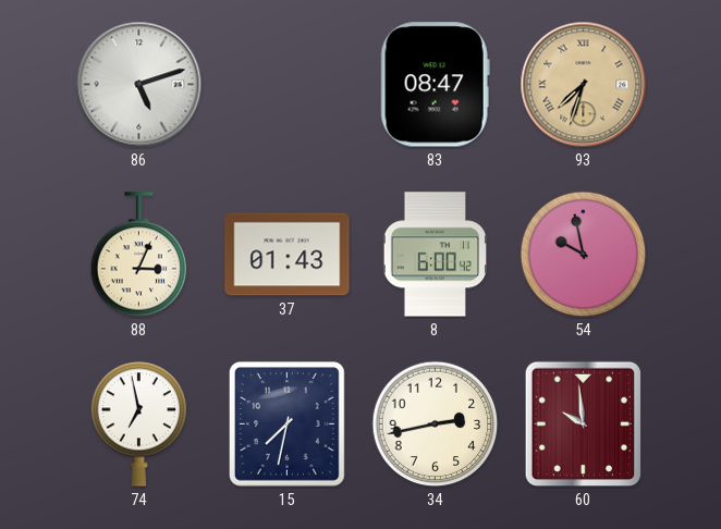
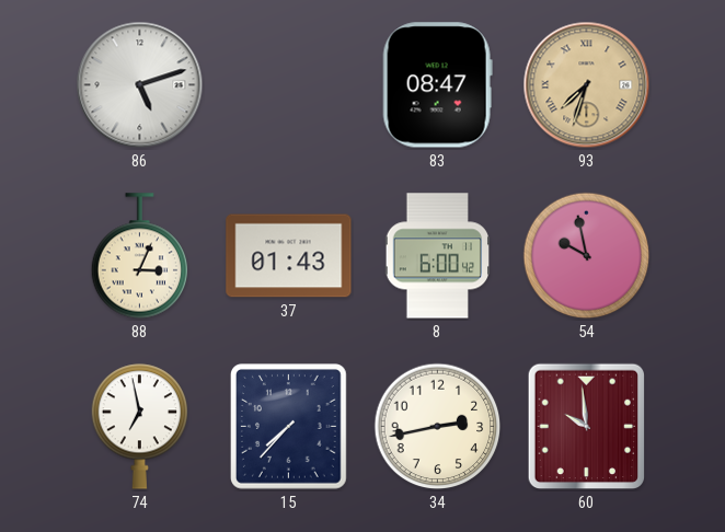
15: 7:32 -> 7:37
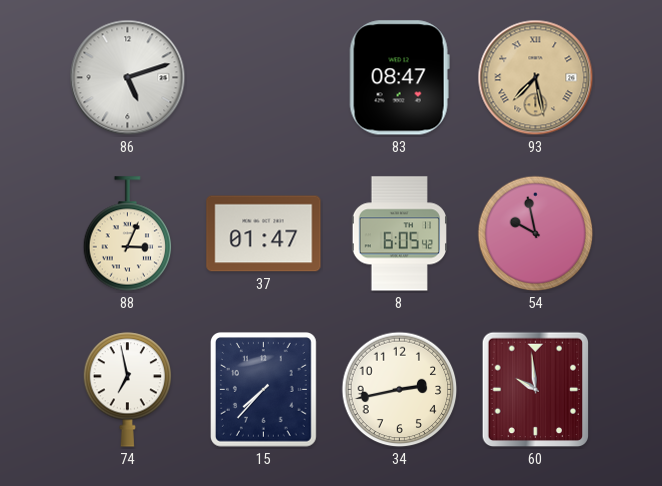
93: 7:33 -> 7:28
37: 01:43 -> 01:47
8: 6:00 -> 6:05
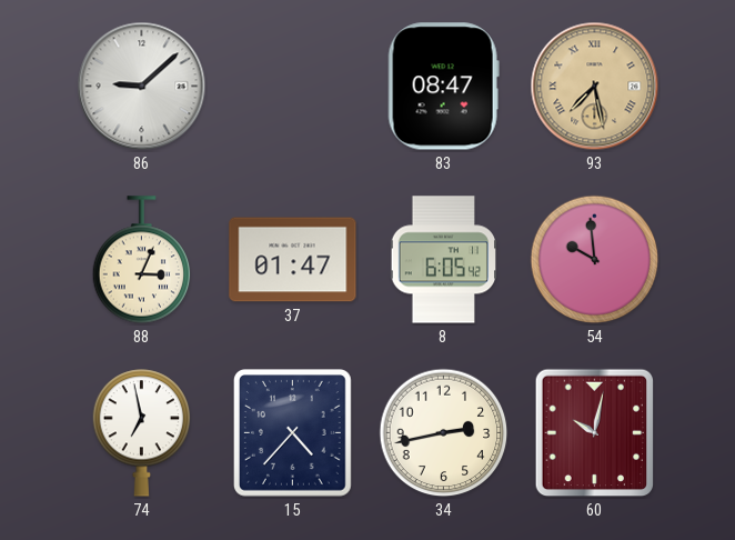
86: 5:12 -> 9:08
54: 9:58 -> 9:59
15: 7:37 -> 4:37
60: 9:59 -> 10:02
